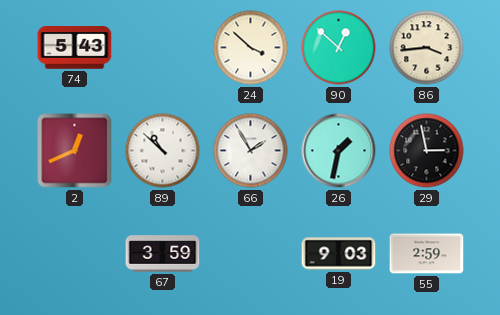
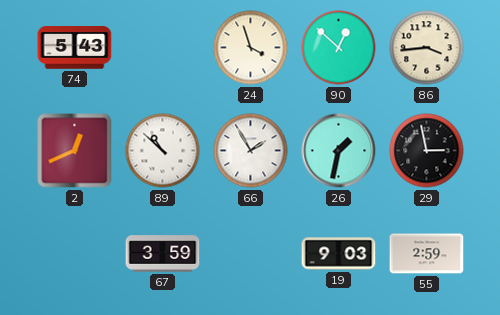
24: 3:52 -> 3:57
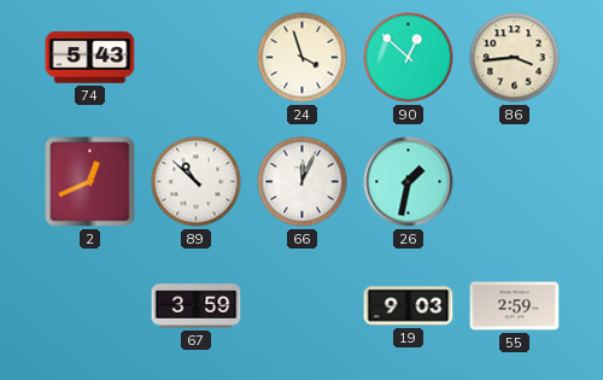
66: 1:55 -> 12:04
29: 2:58 -> none
